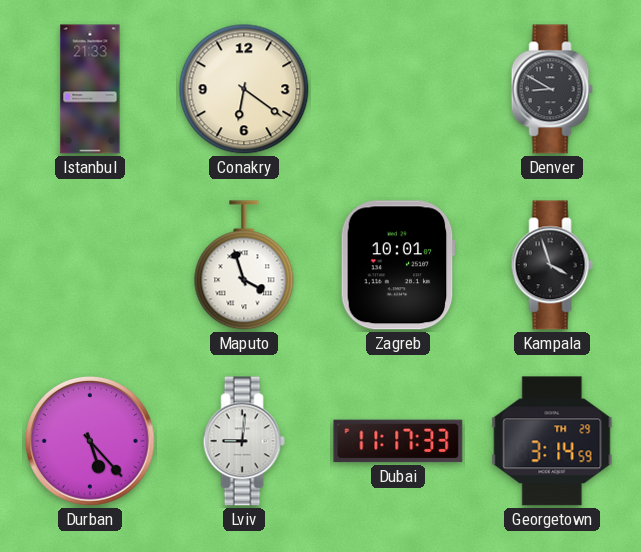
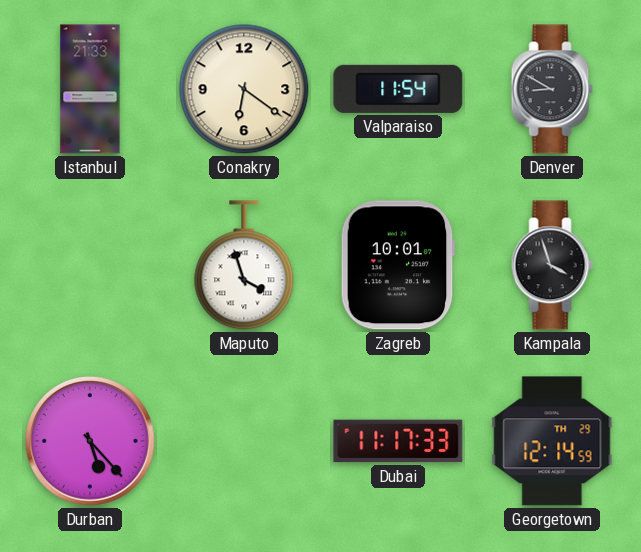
Valparaiso: none -> 11:54
Lviv: 9:01 -> none
Georgetown: 3:14 -> 12:14
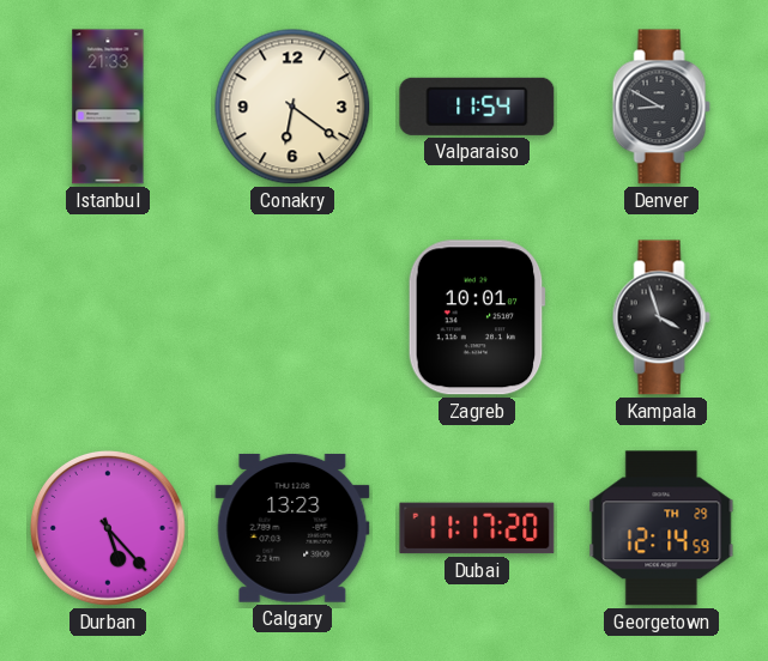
Maputo: 3:57 -> none
Calgary: none -> 13:23
Dubai: 11:17:33 -> 11:17:20
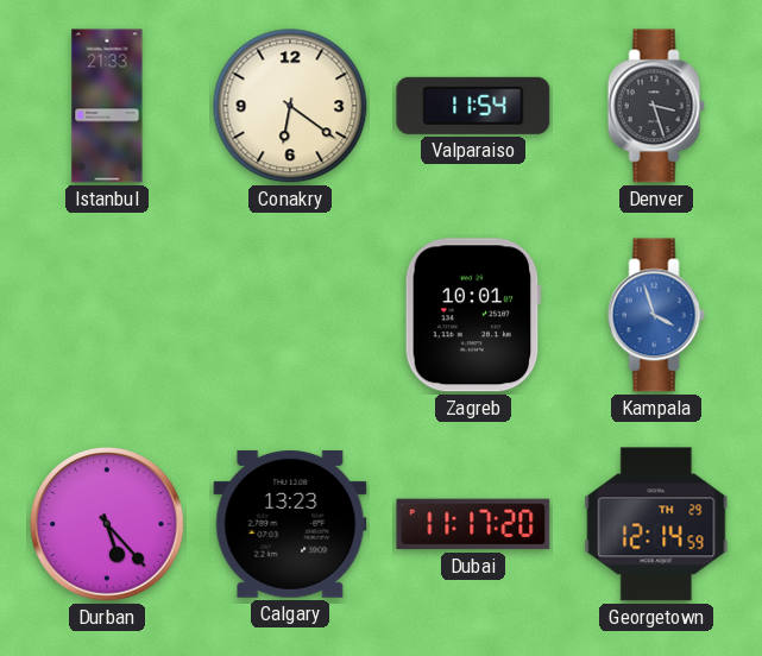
Denver: 8:50 -> 3:27
Kampala dial: black -> blue
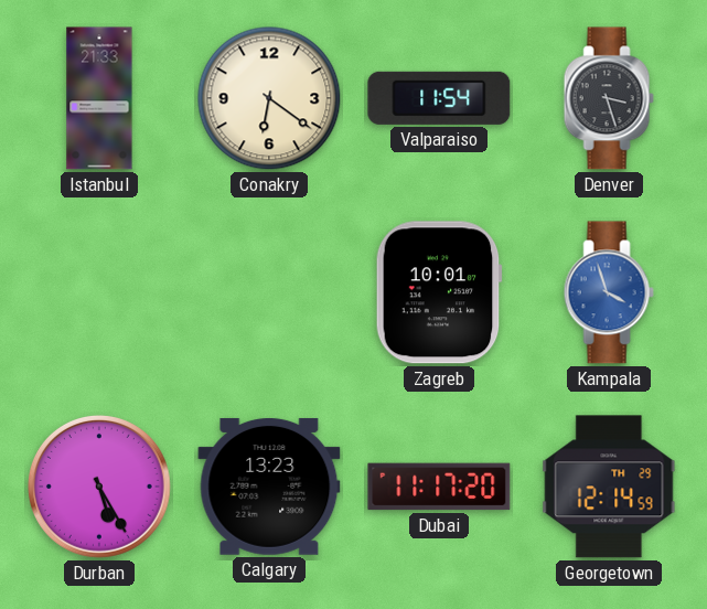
Durban: 5:23 -> 5:25
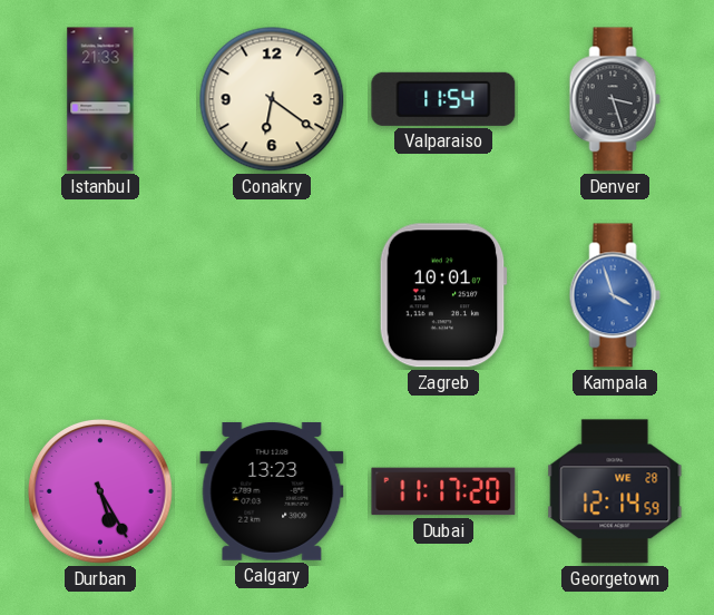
Georgetown date: TH 29 -> WE 28
